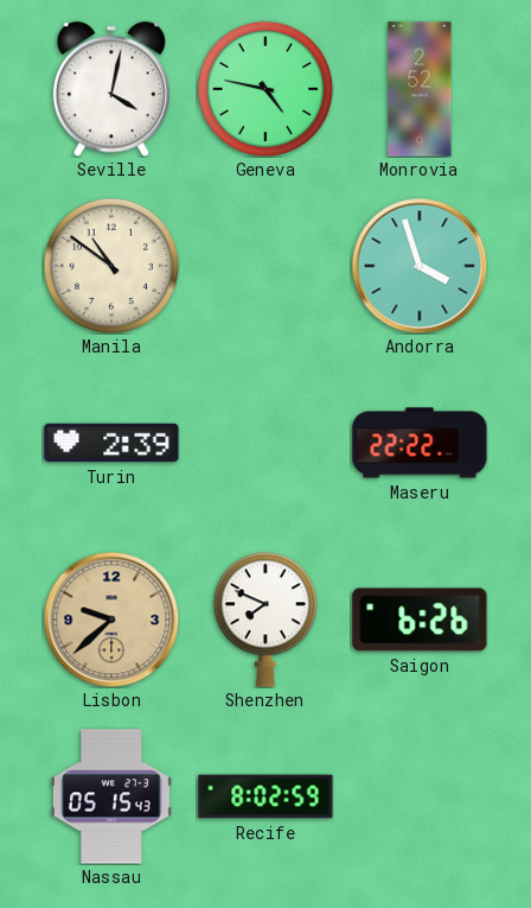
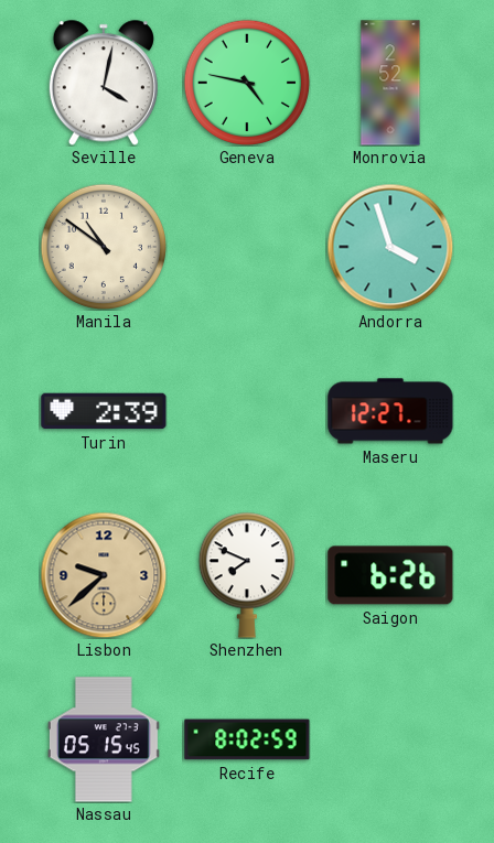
Maseru: 22:22 -> 12:27
Nassau: 05:15:43 -> 05:15:45
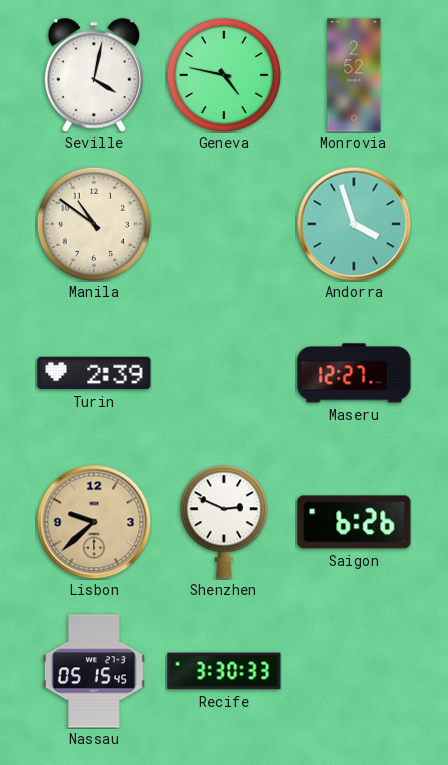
Shenzhen: 7:49 -> 2:49
Recife: 8:02 -> 3:30
